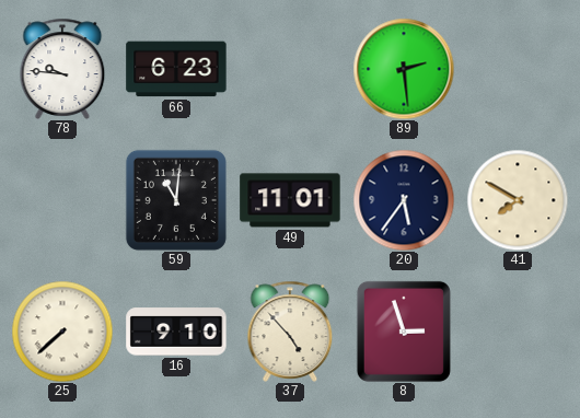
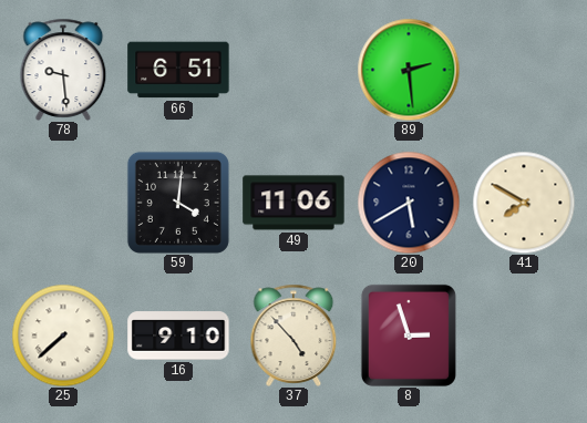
78: 9:46 -> 9:29
66: 6:23 -> 6:51
59: 11:01 -> 4:01
49: 11:01 -> 11:06
20: 5:36 -> 5:40
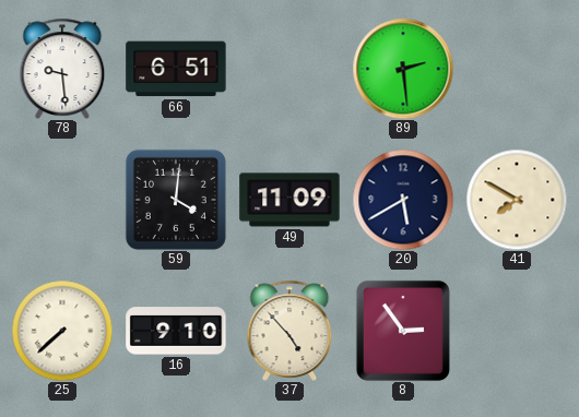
49: 11:06 -> 11:09
8: 2:57 -> 2:54
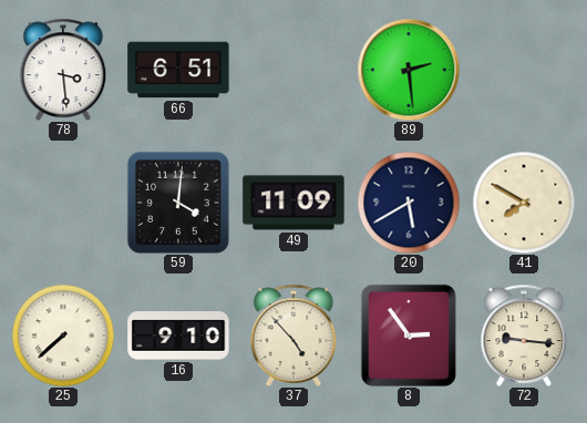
78: 9:29 -> 3:29
72: none -> 9:16
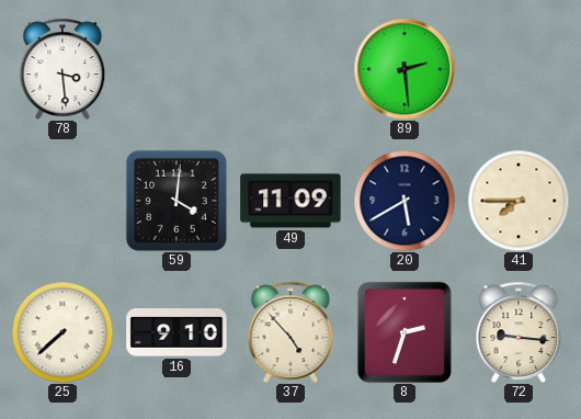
66: 6:51 -> none
41: 7:50 -> 7:45
8: 2:54 -> 2:33
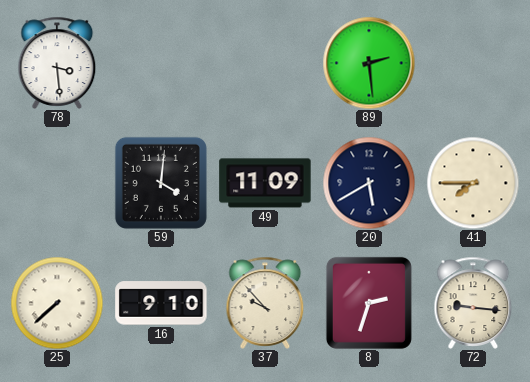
37: 4:53 -> 9:53
